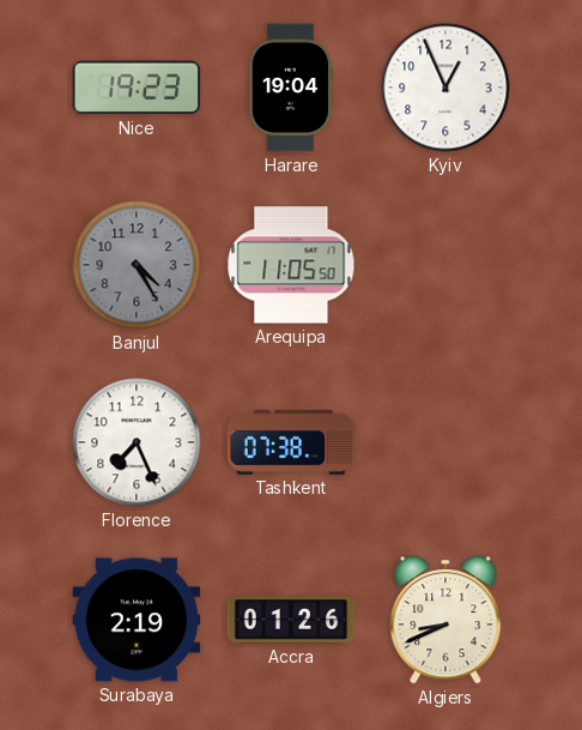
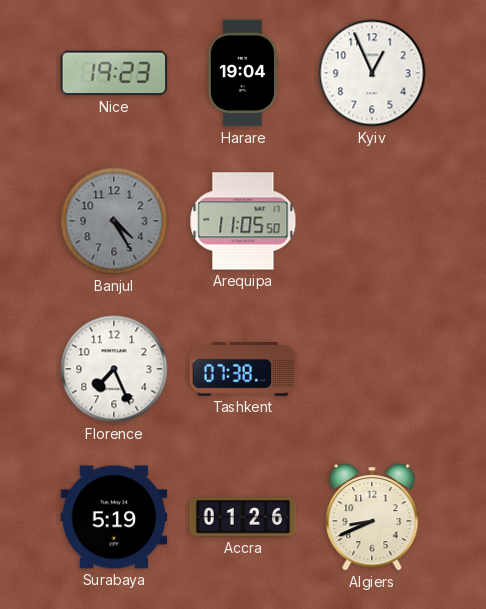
Surabaya: 2:19 -> 5:19
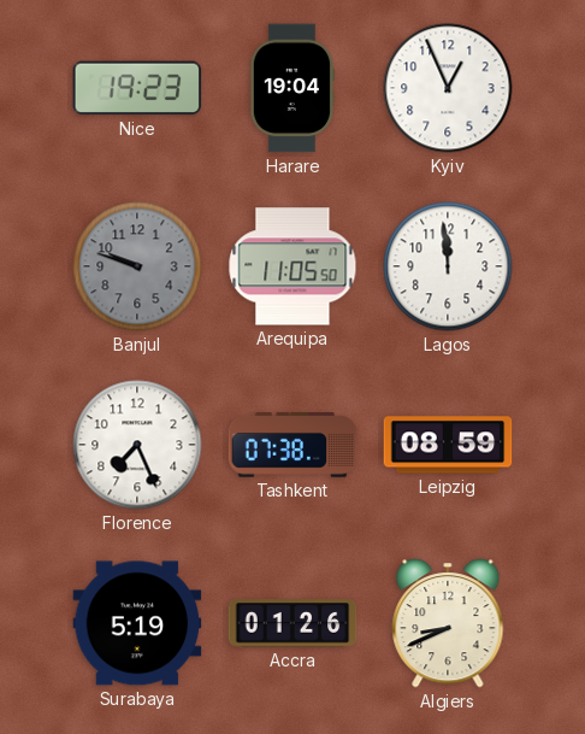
Banjul: 4:25 -> 9:48
Lagos: none -> 11:59
Leipzig: none -> 08:59
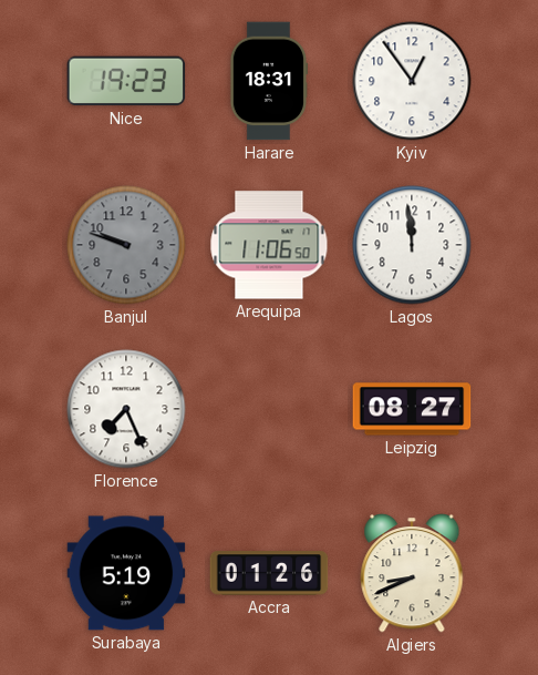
Harare: 19:04 -> 18:31
Kyiv: 12:56 -> 12:54
Arequipa: 11:05 -> 11:06
Tashkent: 07:38 -> none
Leipzig: 08:59 -> 08:27
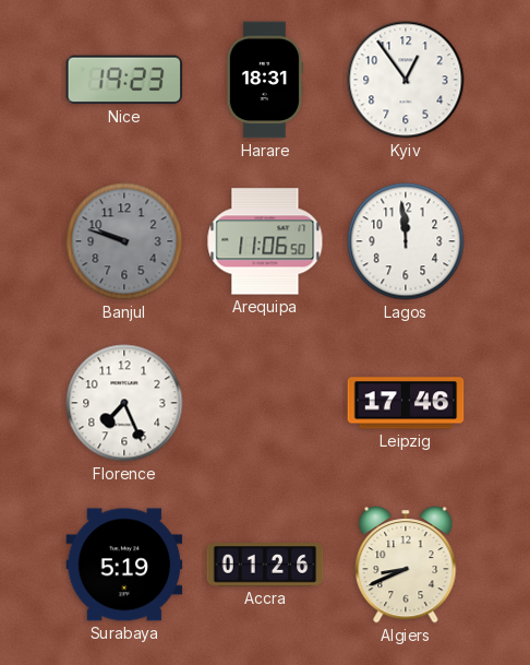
Leipzig: 08:27 -> 17:46
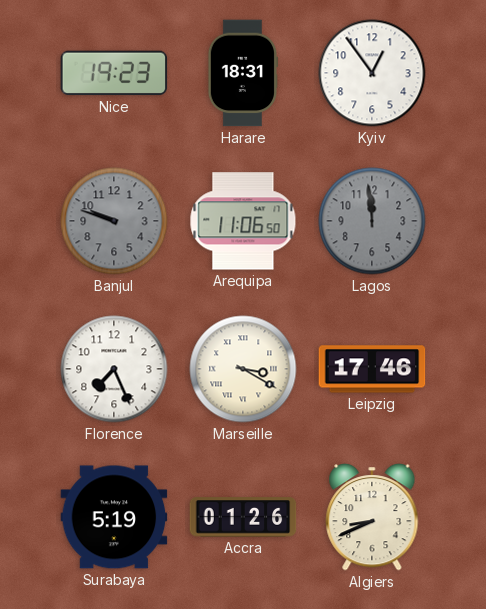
Lagos dial: white -> grey
Marseille: none -> 3:20
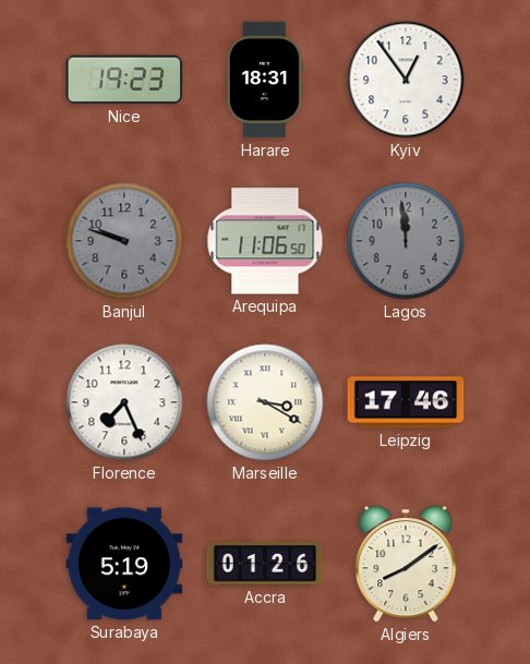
Algiers: 8:41 -> 8:09
